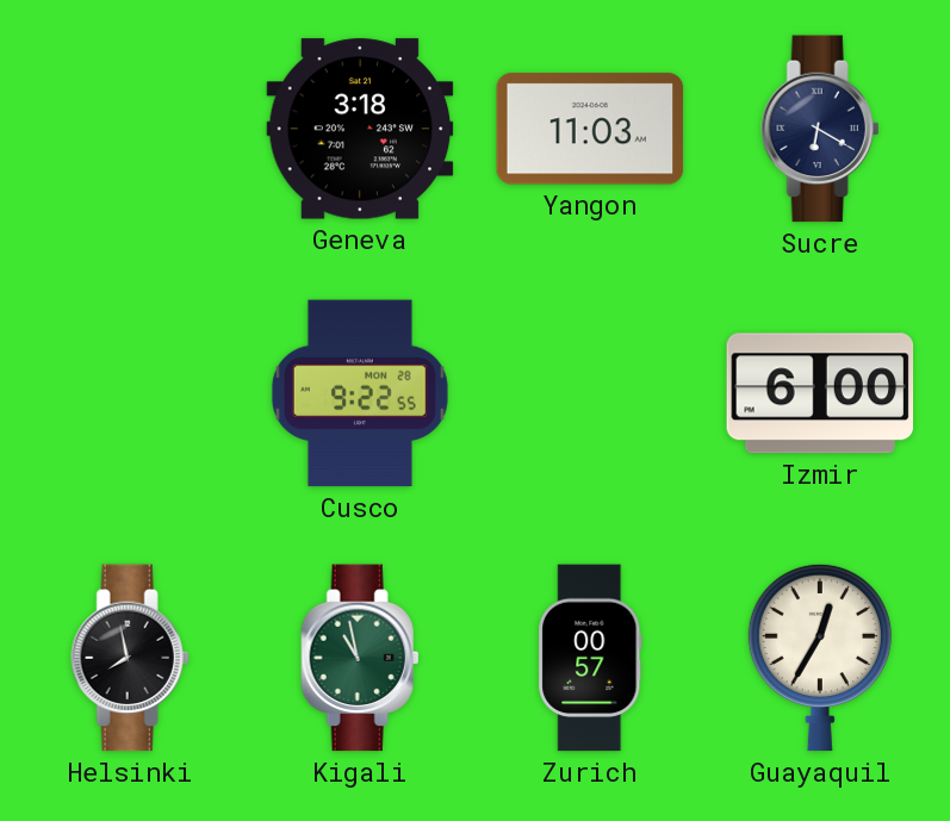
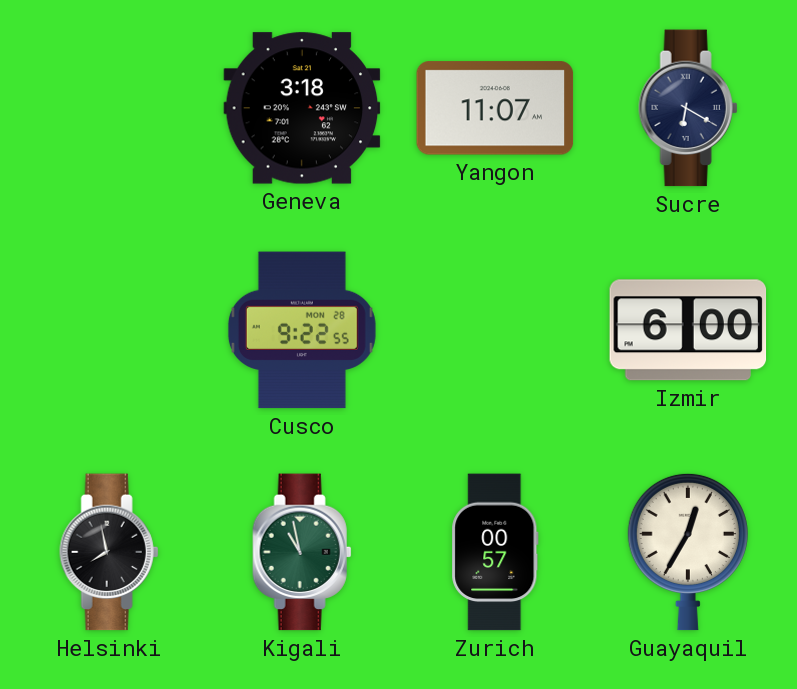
Yangon: 11:03 -> 11:07
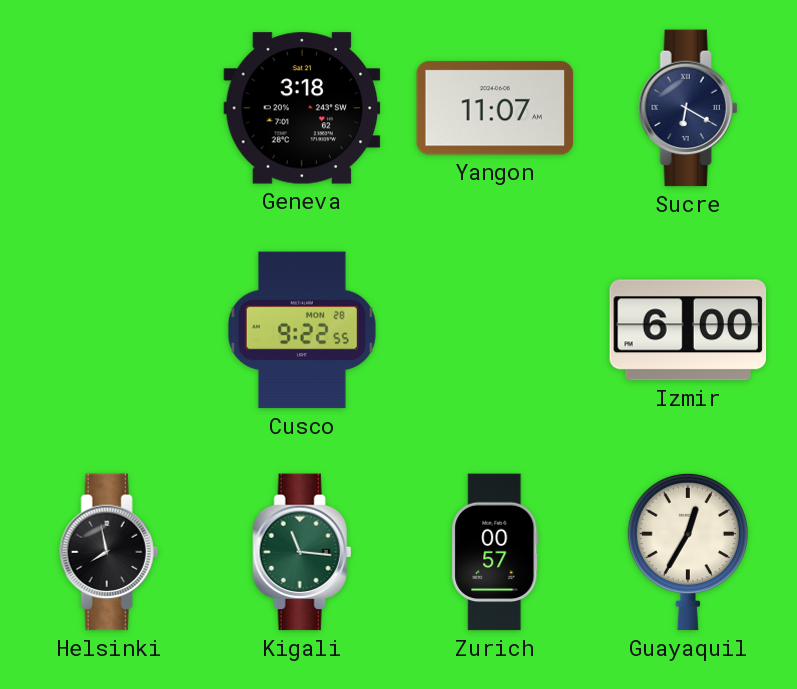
Kigali: 10:58 -> 11:16
